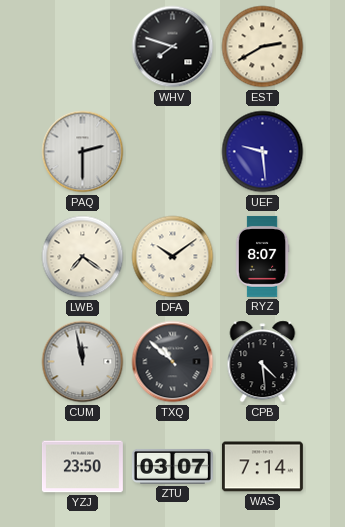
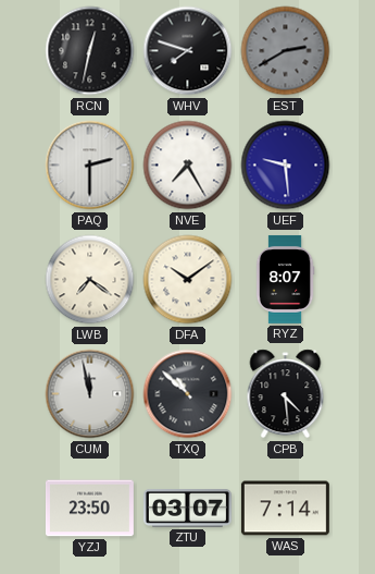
RCN: none -> 12:32
EST dial: cream -> grey
NVE: none -> 7:25
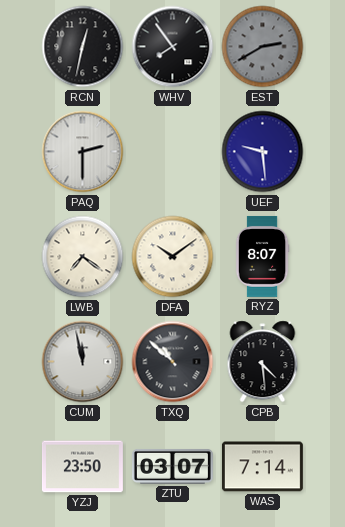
WHV: 7:48 -> 7:54
NVE: 7:25 -> none
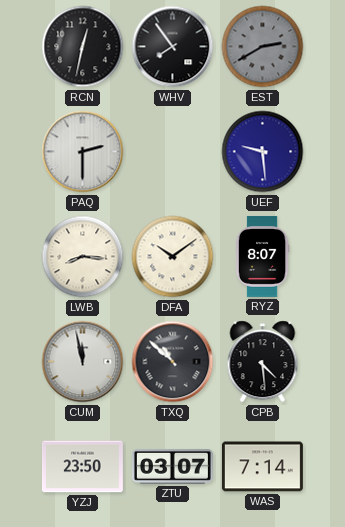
LWB: 7:21 -> 8:16
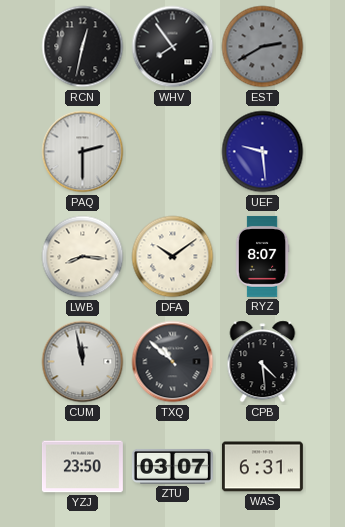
WAS: 7:14 -> 6:31
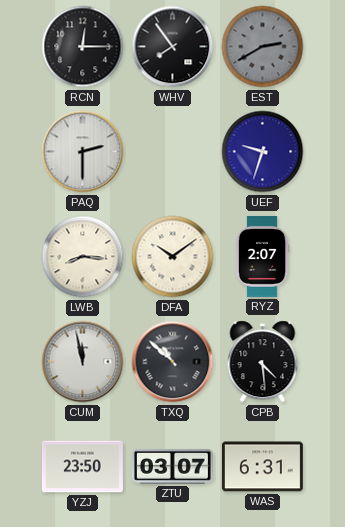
RCN: 12:32 -> 12:15
UEF: 9:29 -> 9:33
RYZ: 8:07 -> 2:07
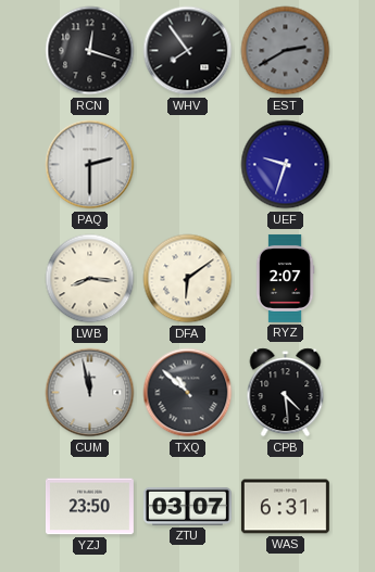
RCN: 12:15 -> 12:18
DFA: 10:09 -> 6:09
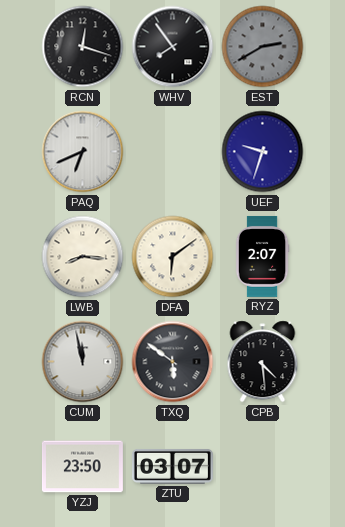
PAQ: 2:30 -> 6:41
TXQ: 10:52 -> 5:51
WAS: 6:31 -> none
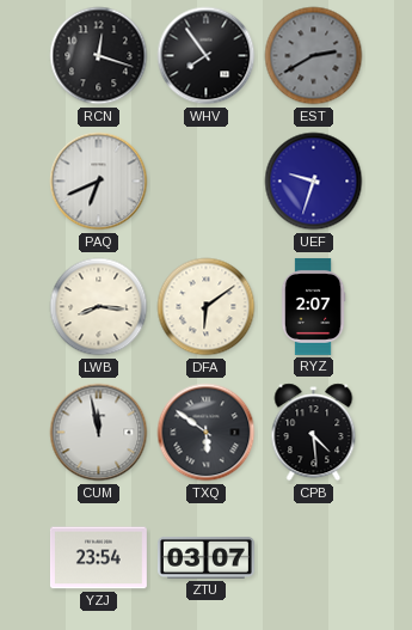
YZJ: 23:50 -> 23:54
